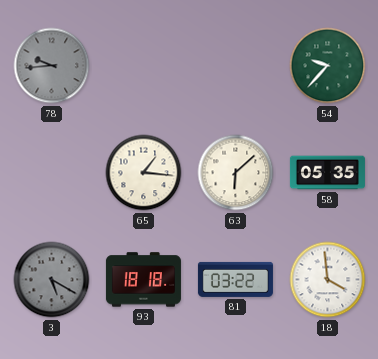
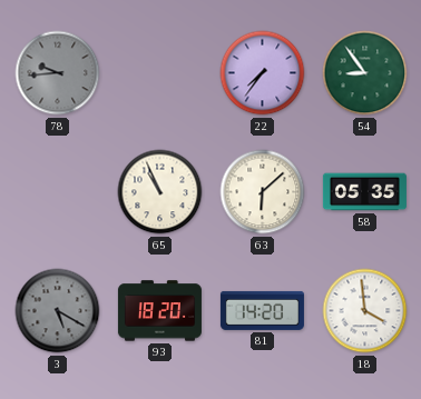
22: none -> 7:36
54: 9:37 -> 8:54
65: 1:16 -> 10:56
93: 18:18 -> 18:20
81: 03:22 -> 14:20
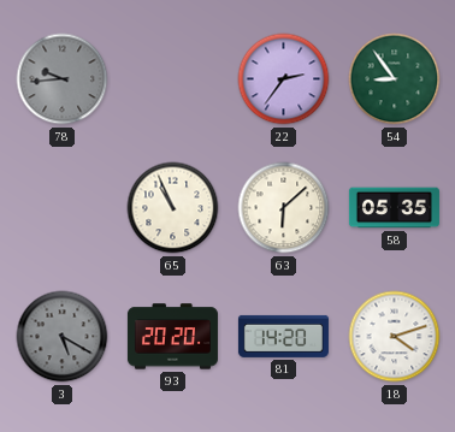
22: 7:36 -> 2:36
93: 18:20 -> 20:20
18: 3:59 -> 4:12
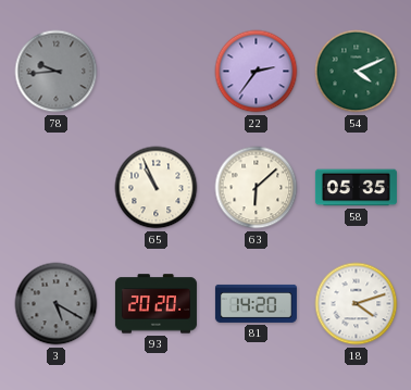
54: 8:54 -> 4:11
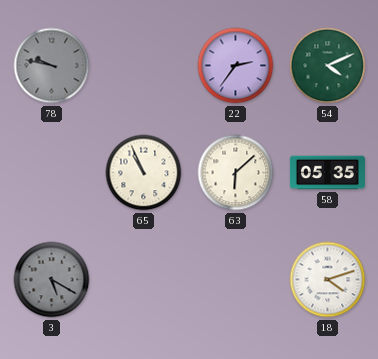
78: 9:44 -> 9:47
93: 20:20 -> none
81: 14:20 -> none
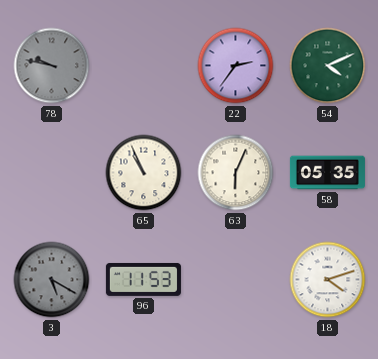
63: 6:08 -> 6:04
96: none -> 11:53
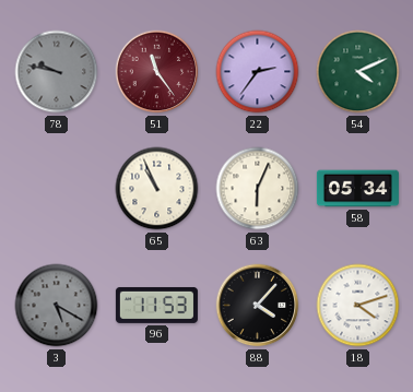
51: none -> 11:24
58: 05:35 -> 05:34
88: none -> 4:07
